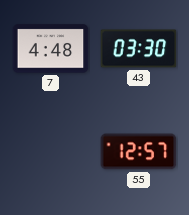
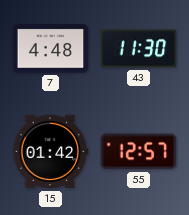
43: 03:30 -> 11:30
15: none -> 01:42
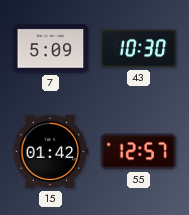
7: 4:48 -> 5:09
43: 11:30 -> 10:30
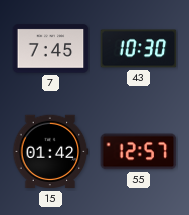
7: 5:09 -> 7:45
